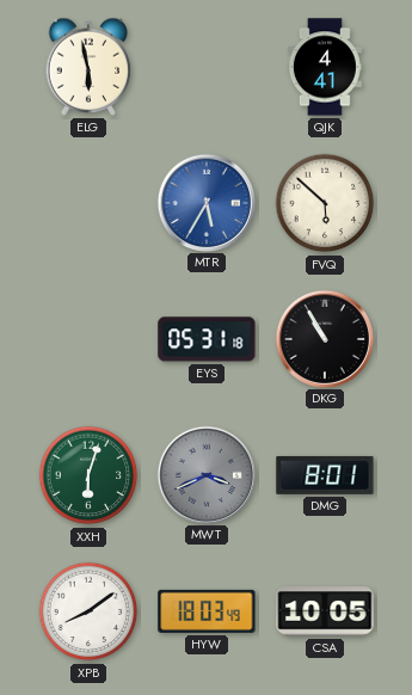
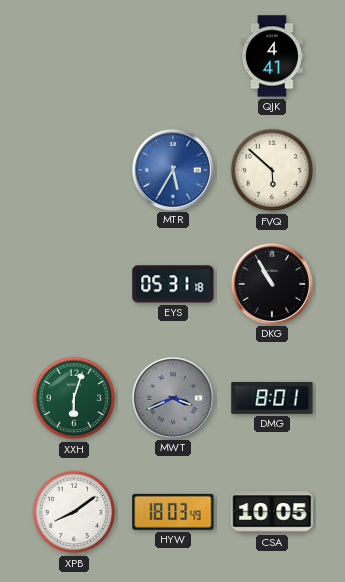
ELG: 5:58 -> none
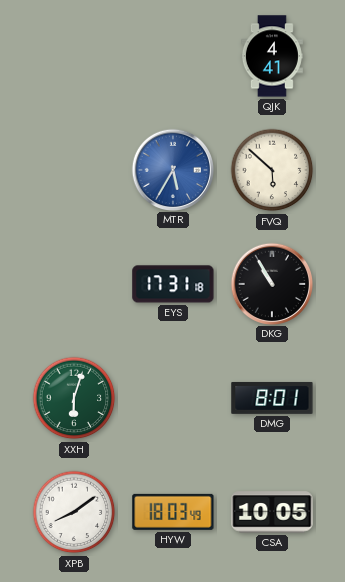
EYS: 05:31 -> 17:31
MWT: 3:41 -> none
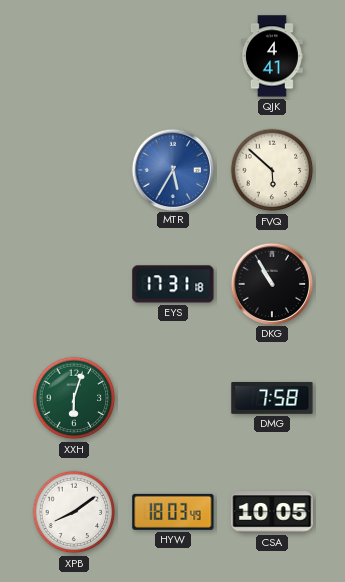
DMG: 8:01 -> 7:58
